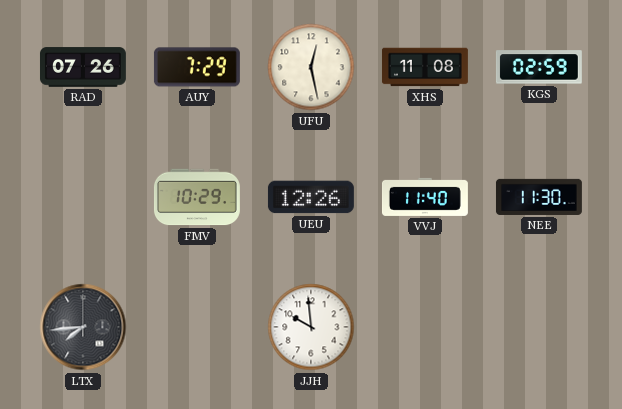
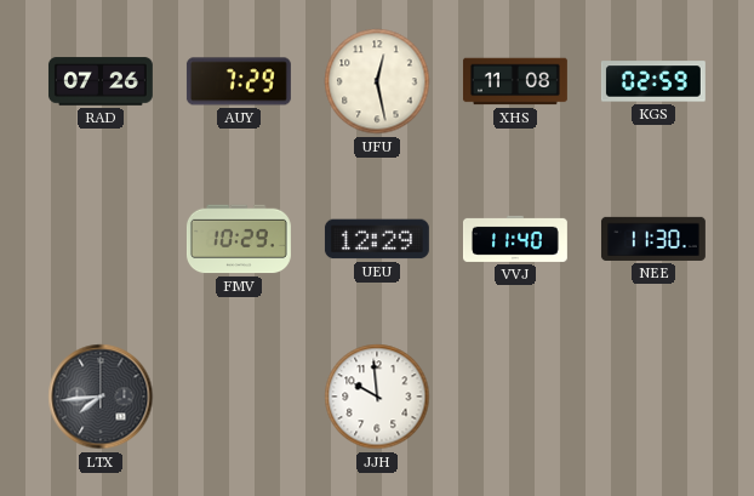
UEU: 12:26 -> 12:29
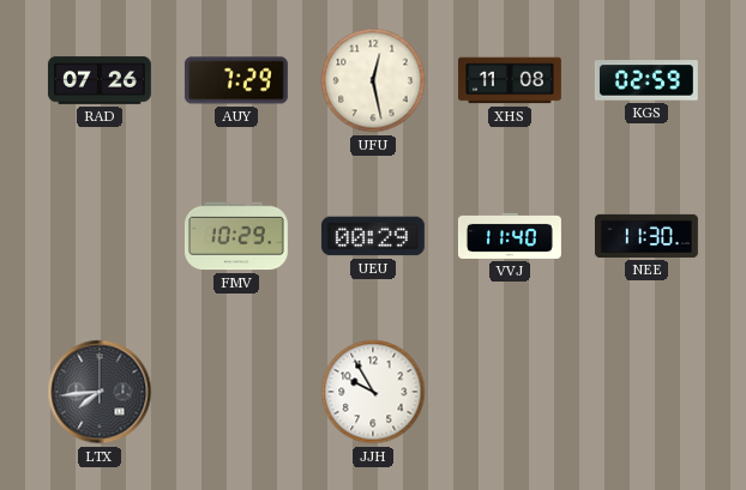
UEU: 12:29 -> 00:29
JJH: 9:59 -> 9:55
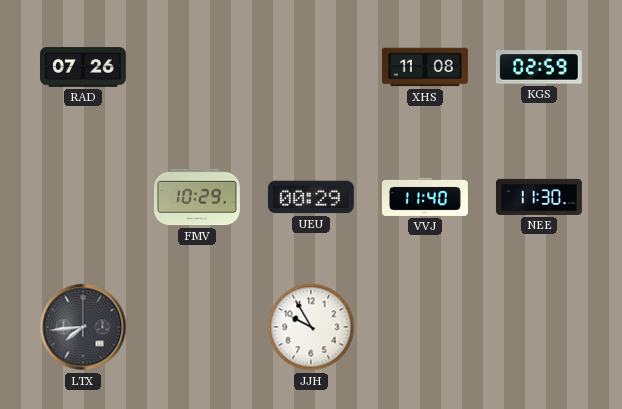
AUY: 7:29 -> none
UFU: 12:28 -> none
